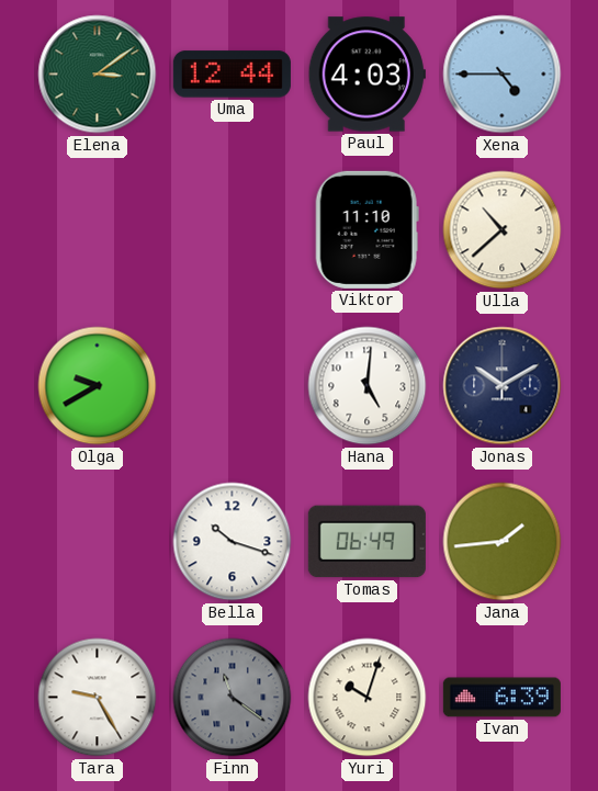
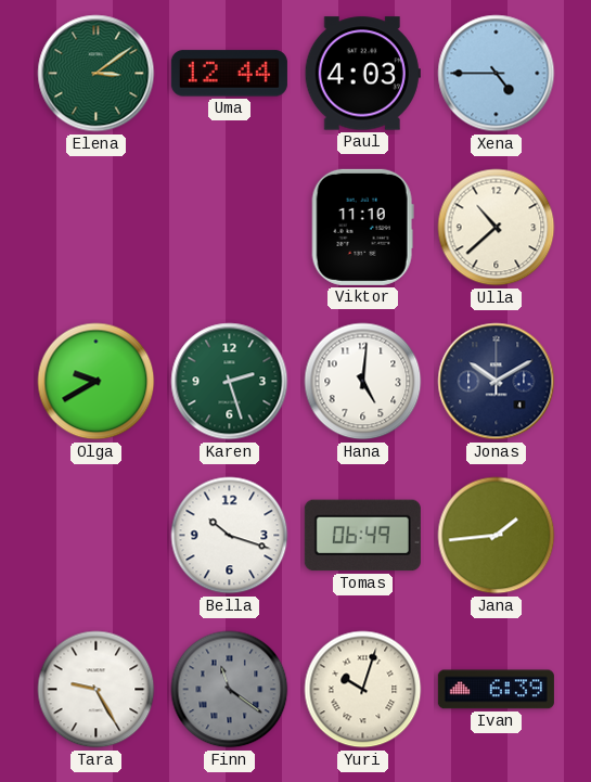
Karen: none -> 2:27
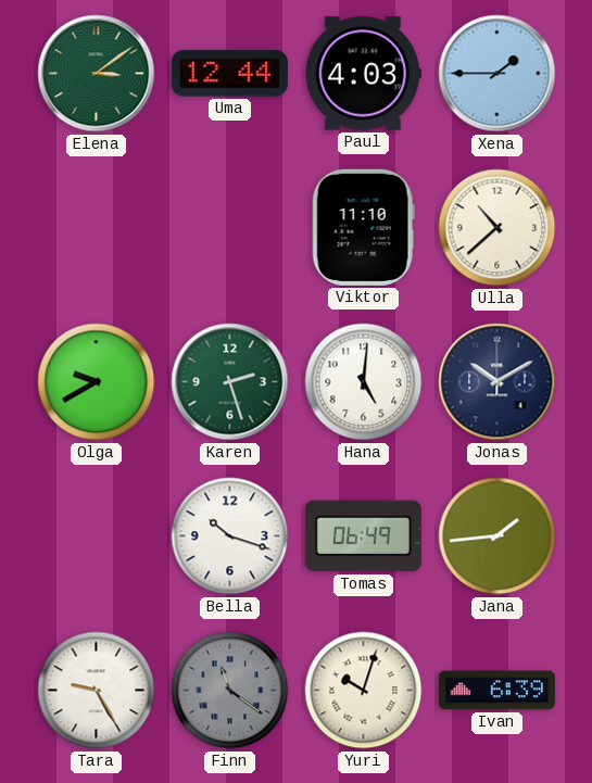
Xena: 4:45 -> 1:45
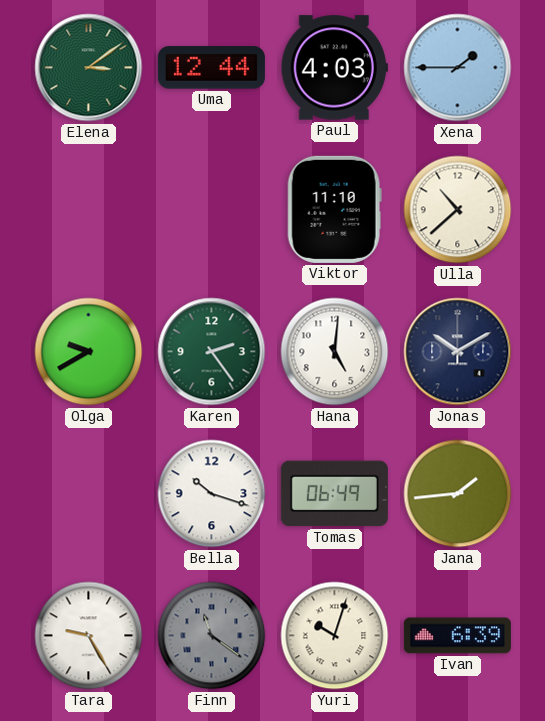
Karen: 2:27 -> 2:24
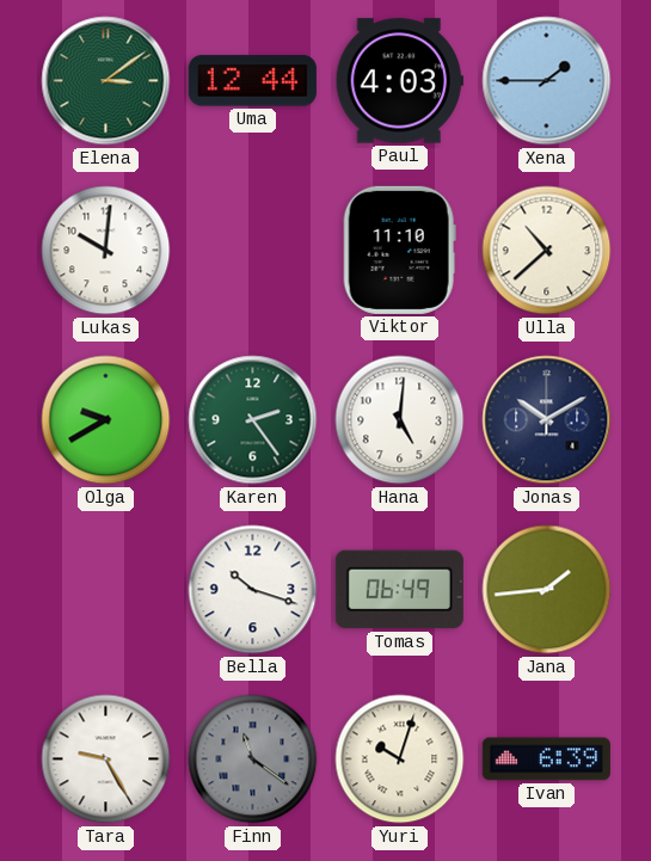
Lukas: none -> 10:01
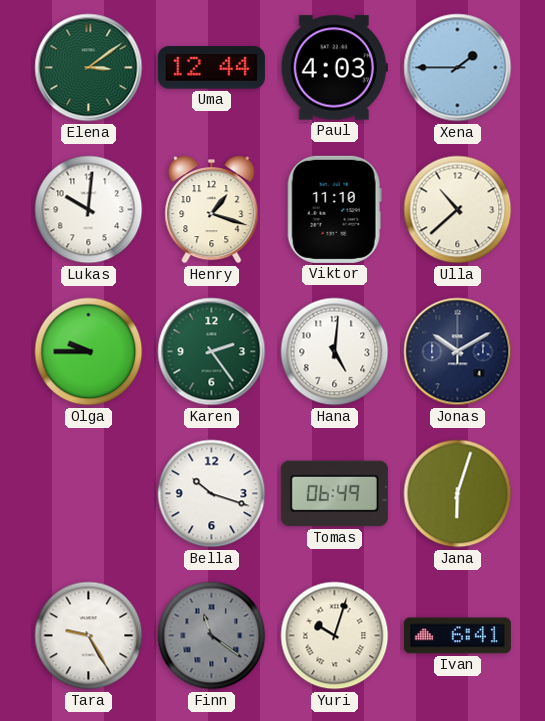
Henry: none -> 1:18
Olga: 9:40 -> 9:45
Jana: 1:44 -> 6:03
Ivan: 6:39 -> 6:41
